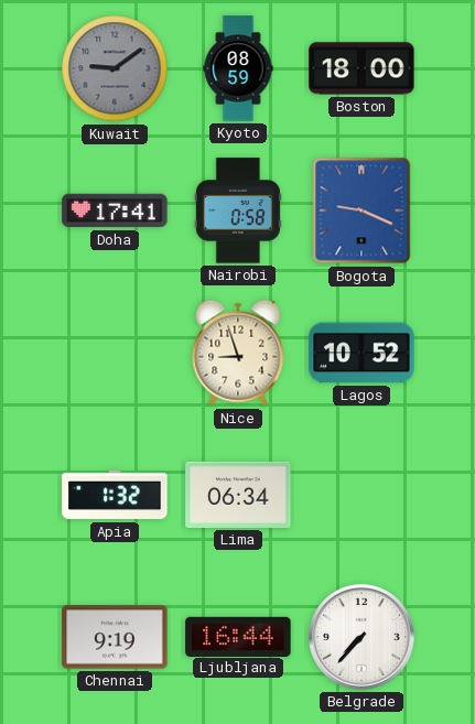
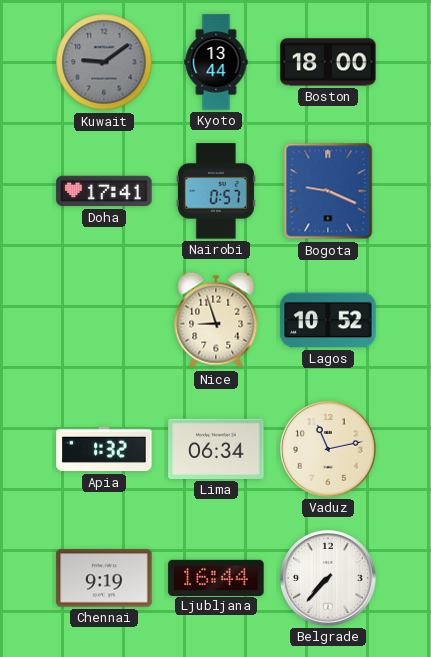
Kyoto: 08:59 -> 13:44
Nairobi: 0:58 -> 0:57
Vaduz: none -> 11:13
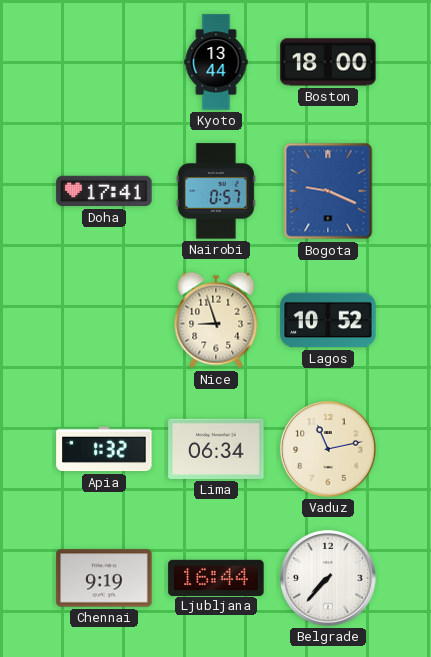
Kuwait: 9:09 -> none
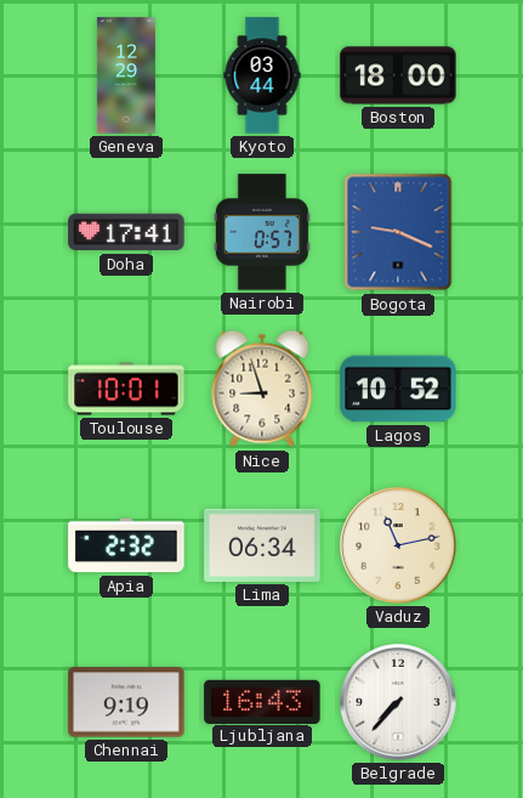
Geneva: none -> 12:29
Kyoto: 13:44 -> 03:44
Toulouse: none -> 10:01
Apia: 1:32 -> 2:32
Ljubljana: 16:44 -> 16:43
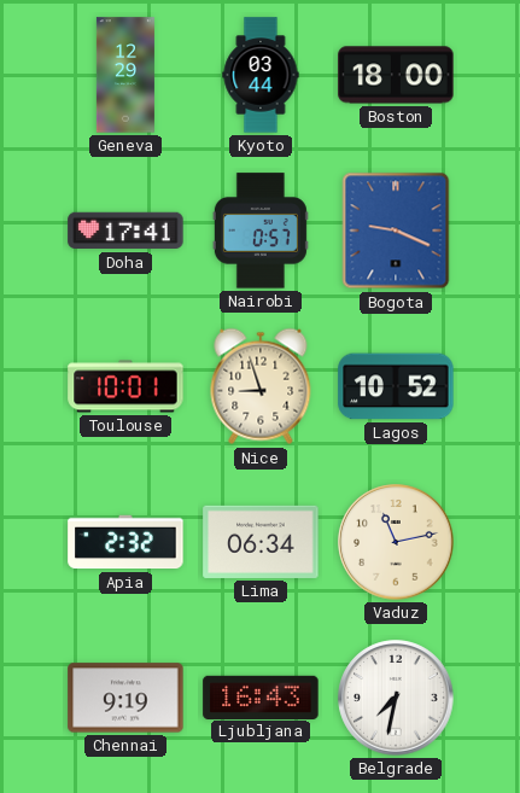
Belgrade: 7:37 -> 7:32
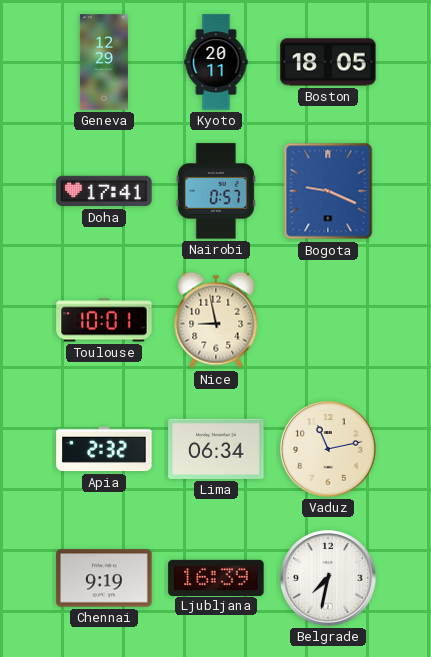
Kyoto: 03:44 -> 20:11
Boston: 18:00 -> 18:05
Nice: 8:57 -> 8:58
Lagos: 10:52 -> none
Ljubljana: 16:43 -> 16:39
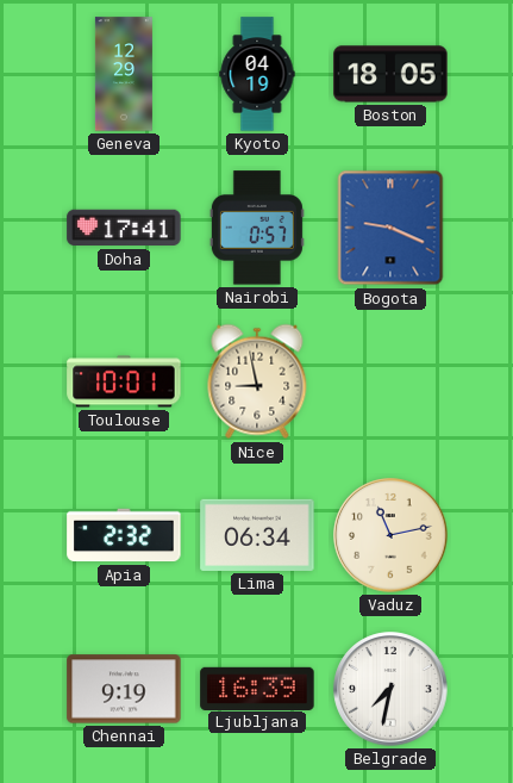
Kyoto: 20:11 -> 04:19
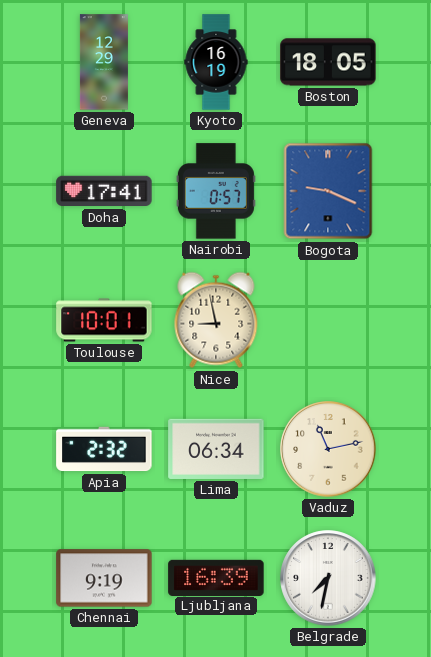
Kyoto: 04:19 -> 16:19
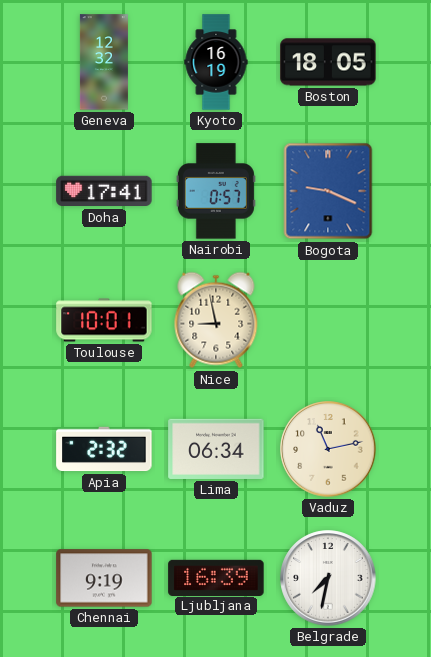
Geneva: 12:29 -> 12:32
